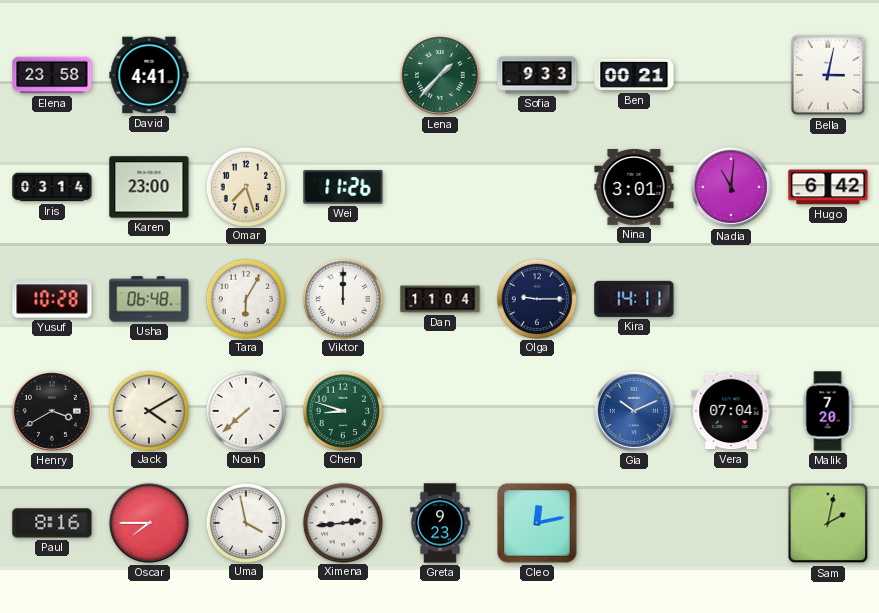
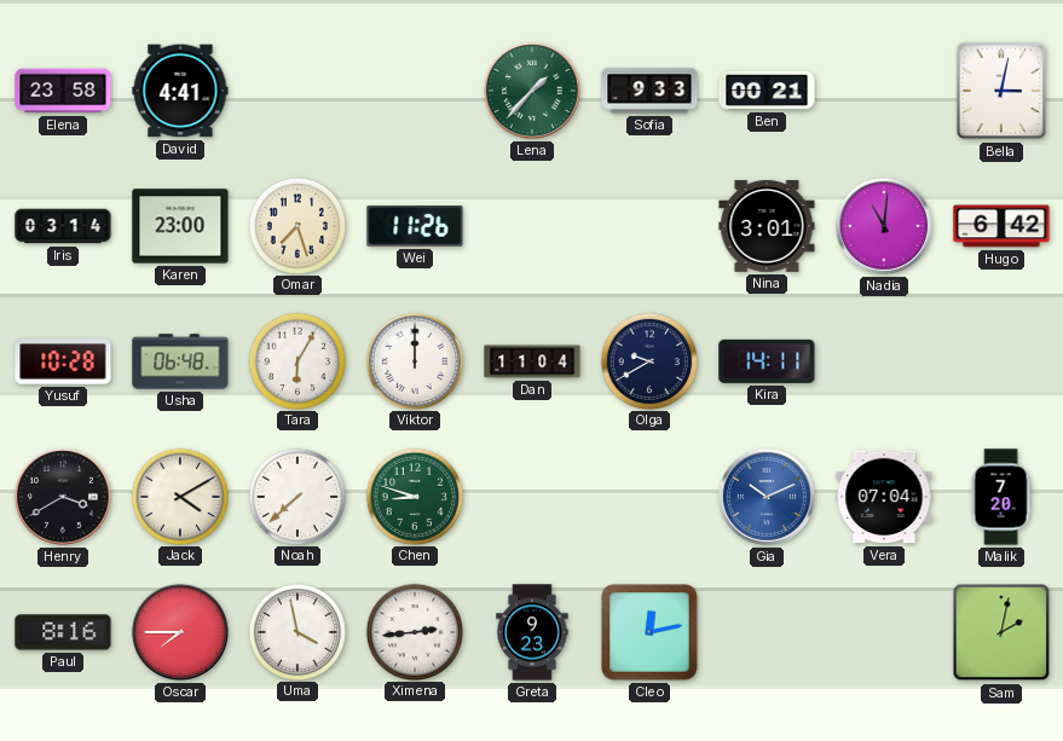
Olga: 9:15 -> 9:40
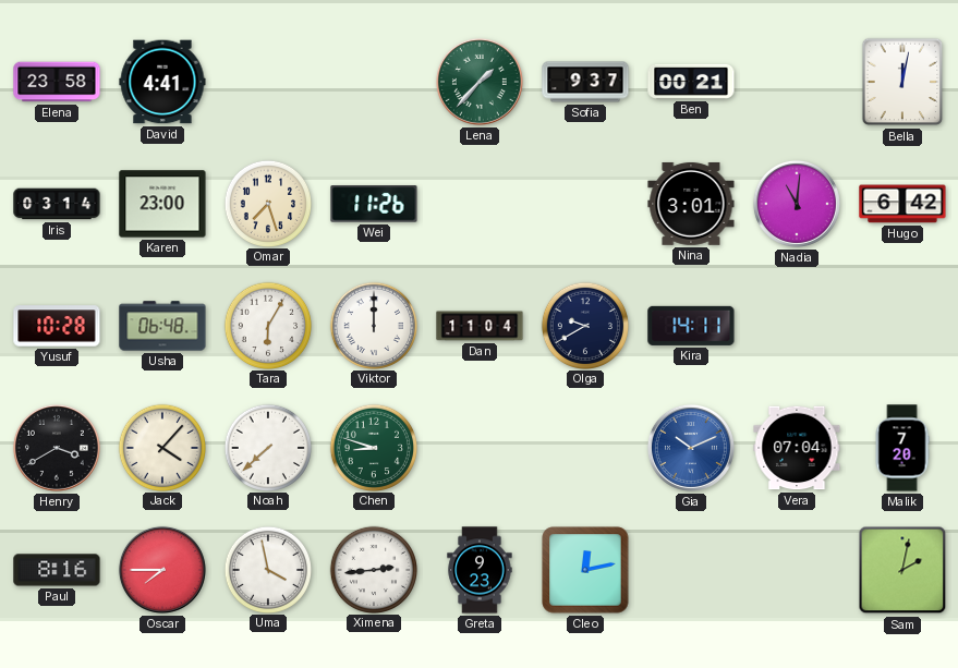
Sofia: 9:33 -> 9:37
Bella: 3:02 -> 12:02
Jack: 4:10 -> 4:07
